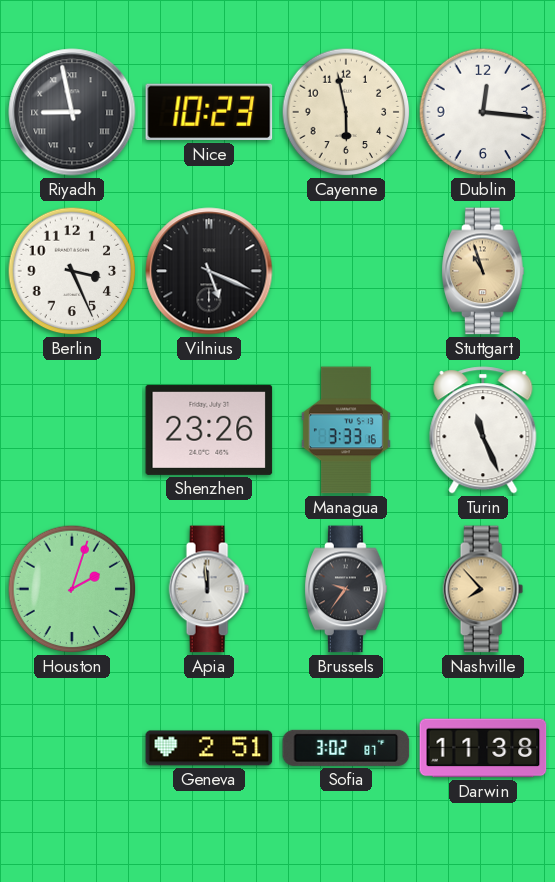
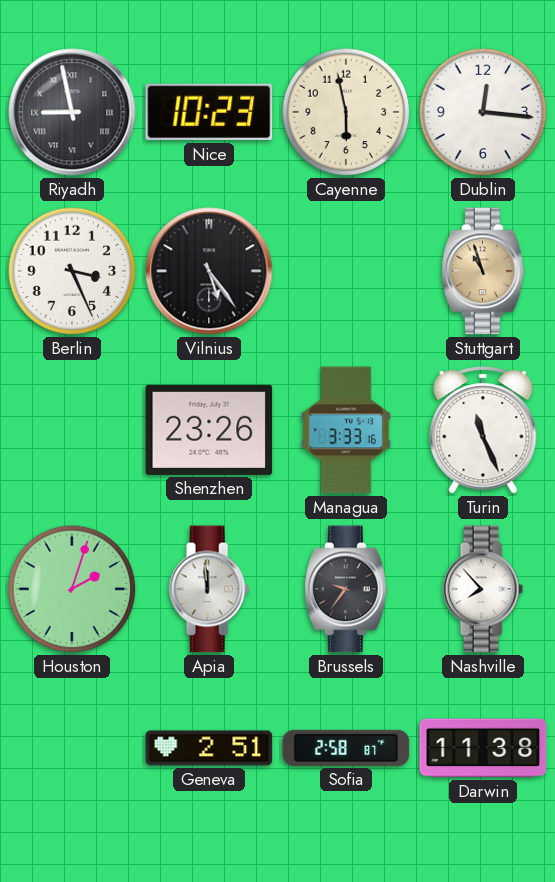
Vilnius: 5:19 -> 5:24
Nashville dial: champagne -> white
Sofia: 3:02 -> 2:58
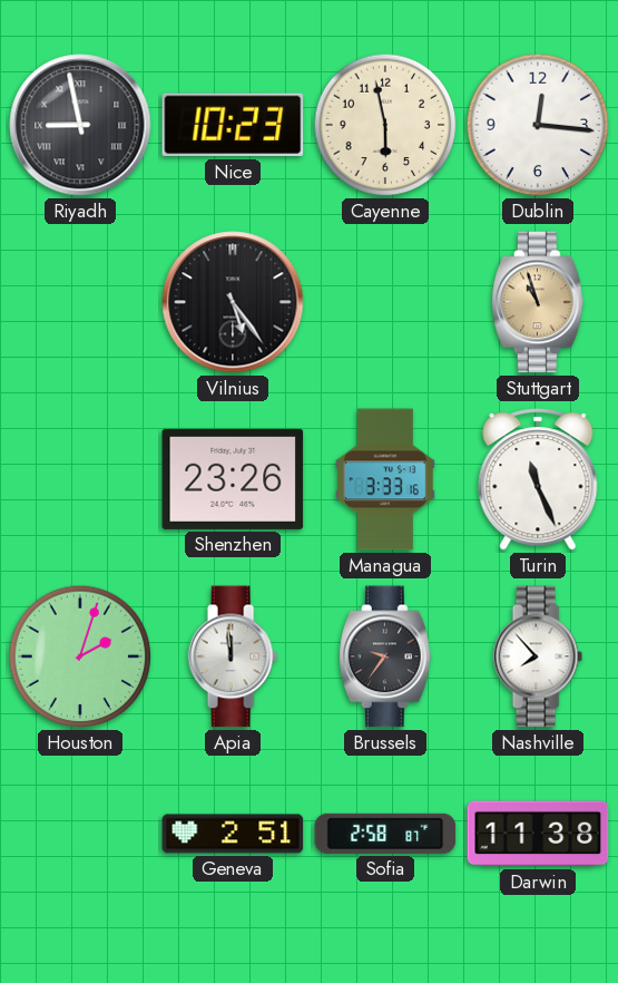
Berlin: 3:26 -> none
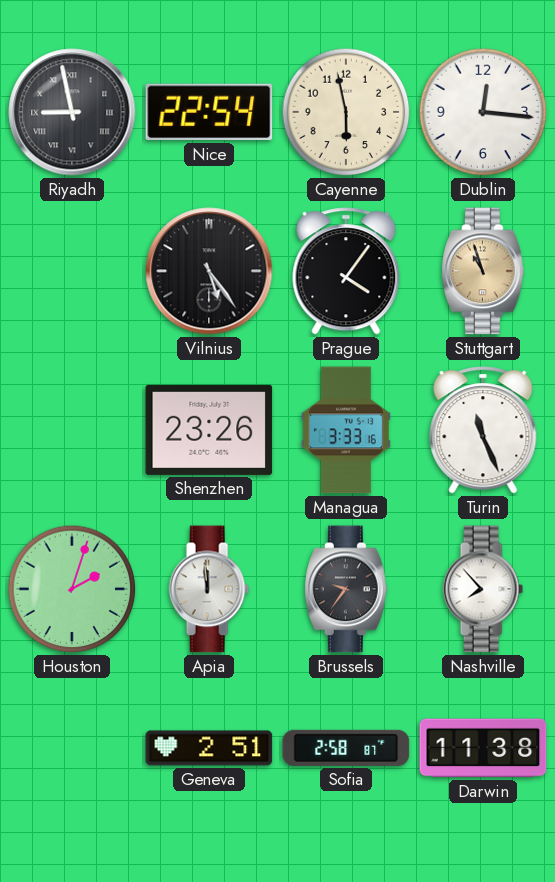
Nice: 10:23 -> 22:54
Prague: none -> 4:06
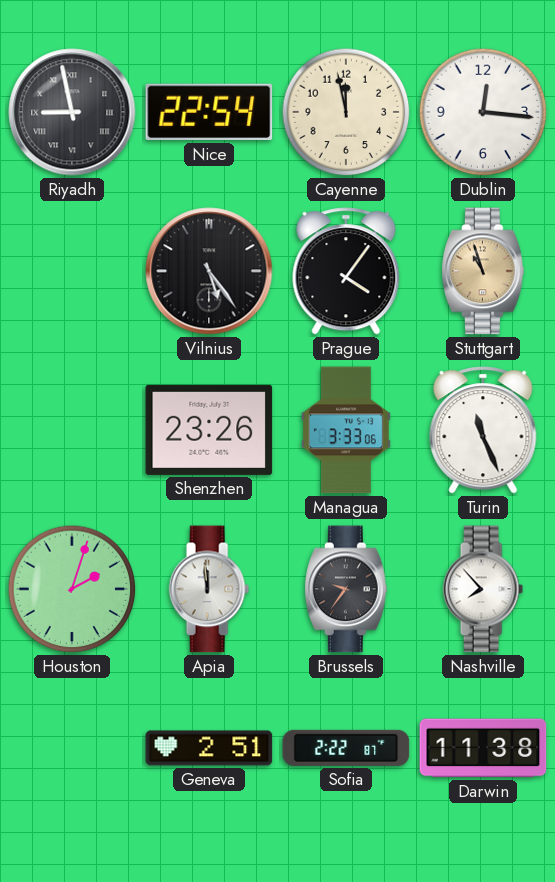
Cayenne: 5:58 -> 11:58
Managua: 3:33:16 -> 3:33:06
Sofia: 2:58 -> 2:22
